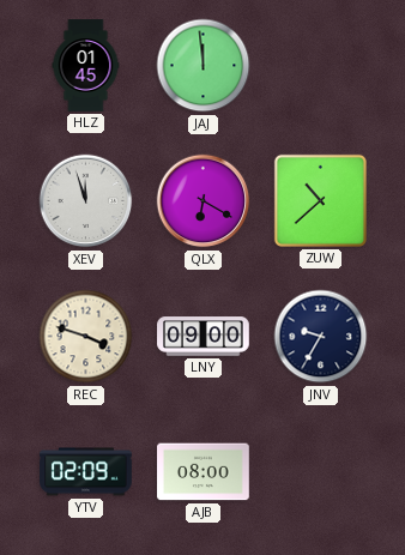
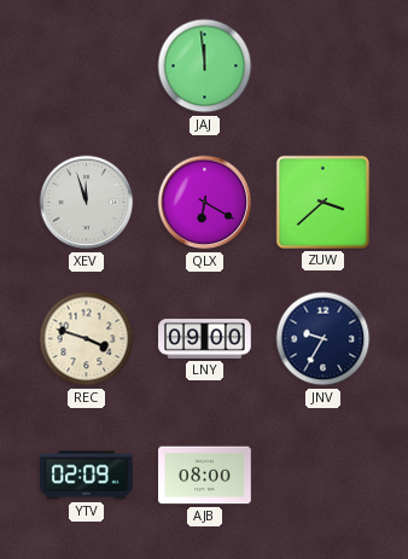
HLZ: 01:45 -> none
ZUW: 10:38 -> 3:38
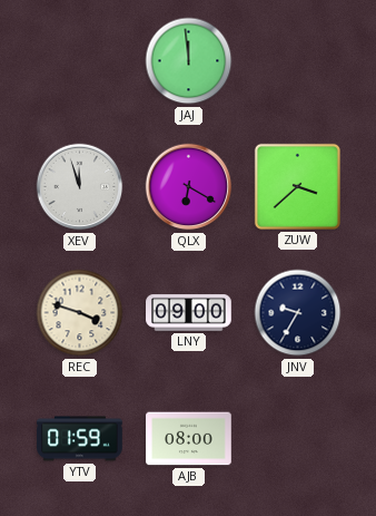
YTV: 02:09 -> 01:59
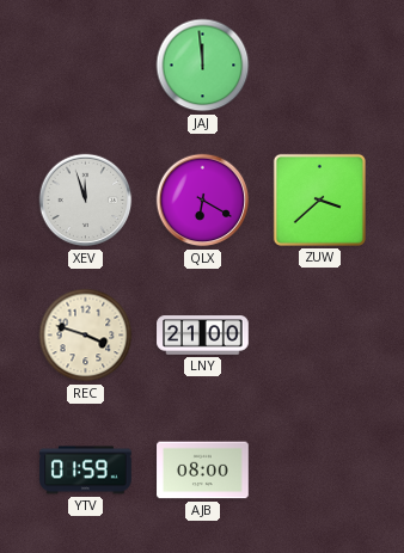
LNY: 09:00 -> 21:00
JNV: 9:35 -> none
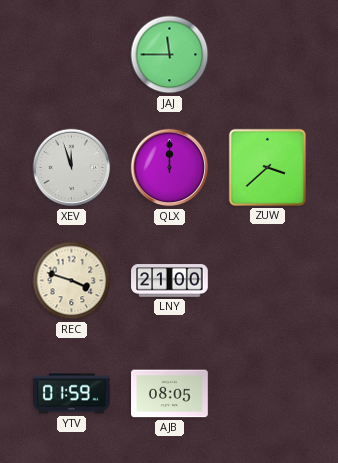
JAJ: 11:59 -> 11:45
QLX: 6:20 -> 12:00
AJB: 08:00 -> 08:05
